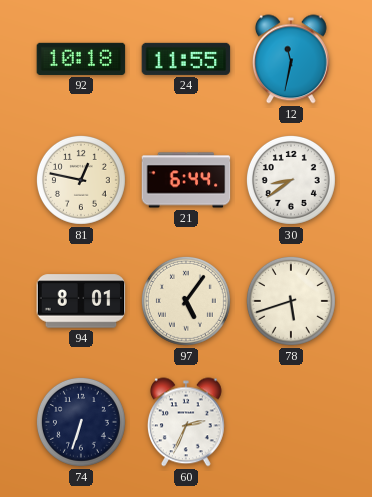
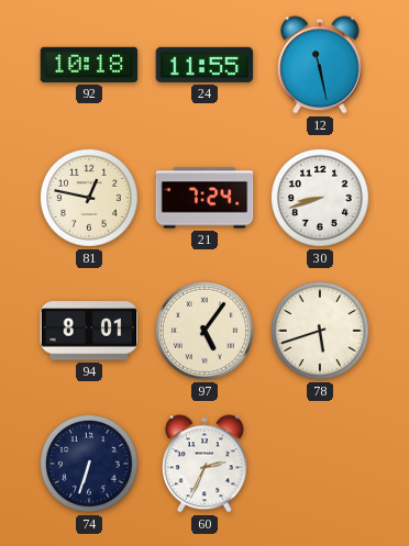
12: 11:32 -> 11:28
21: 6:44 -> 7:24
30: 8:39 -> 8:42
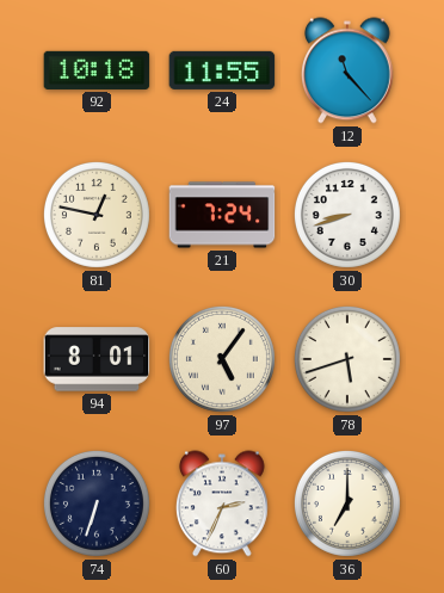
12: 11:28 -> 11:23
36: none -> 7:00
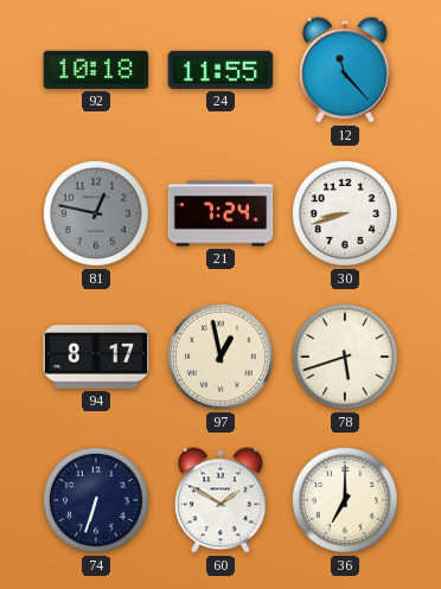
81 dial: cream -> grey
94: 8:01 -> 8:17
97: 5:06 -> 12:58
60: 2:34 -> 1:50
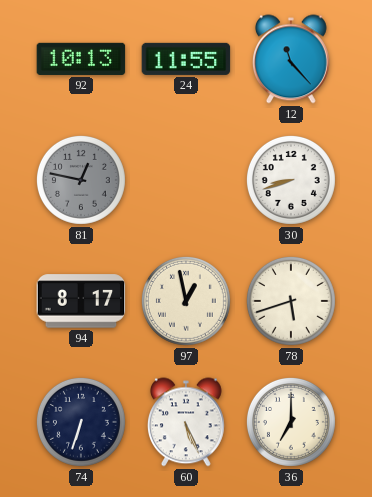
92: 10:18 -> 10:13
21: 7:24 -> none
60: 1:50 -> 5:26
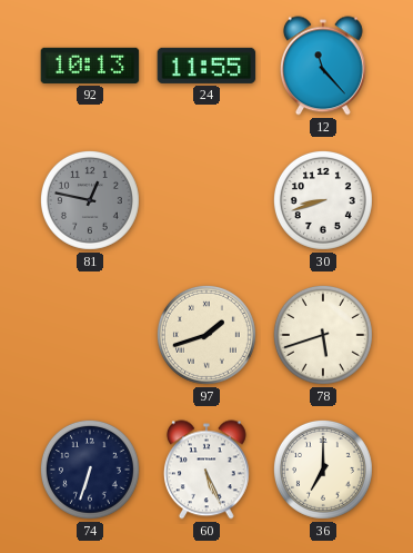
94: 8:17 -> none
97: 12:58 -> 1:42
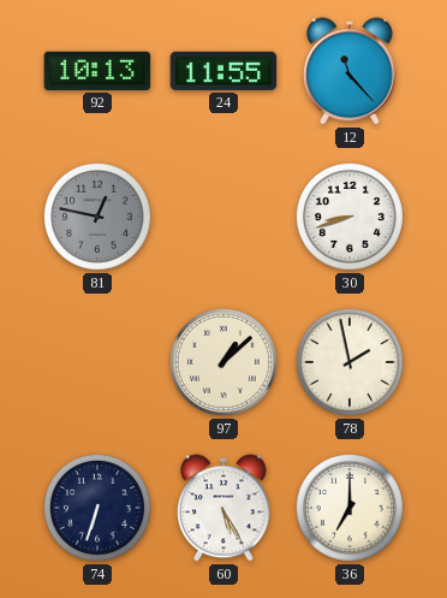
97: 1:42 -> 1:08
78: 5:42 -> 1:58
60: 5:26 -> 5:25
